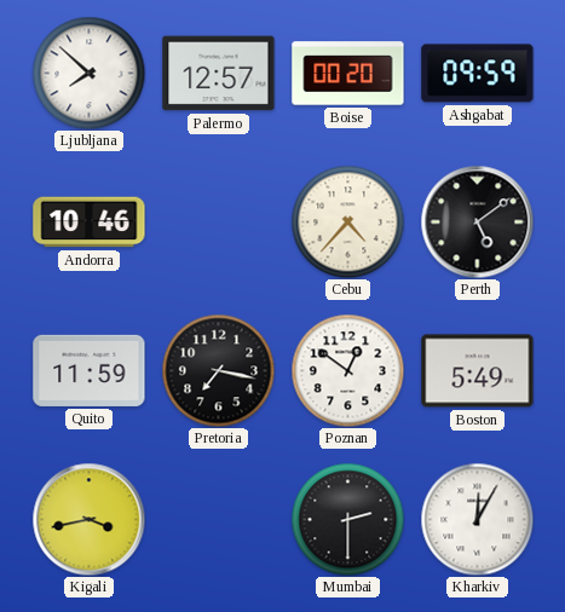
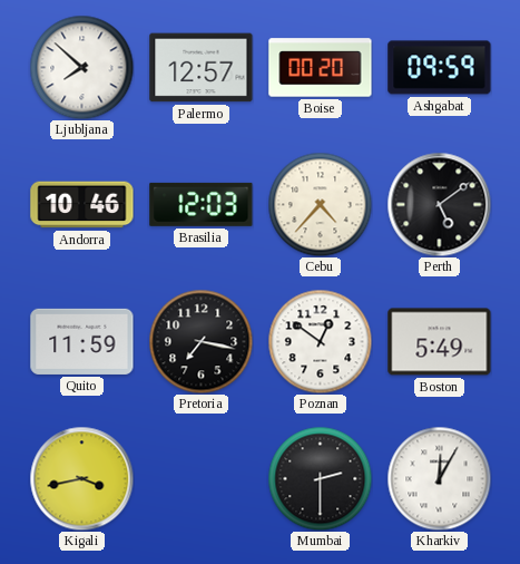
Brasilia: none -> 12:03
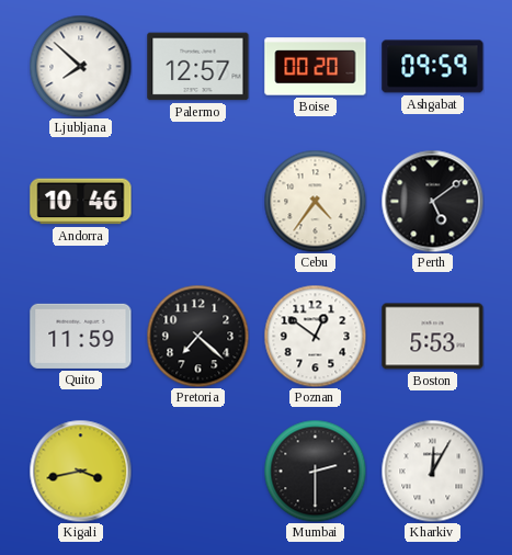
Brasilia: 12:03 -> none
Cebu: 4:37 -> 4:36
Pretoria: 7:17 -> 7:22
Boston: 5:49 -> 5:53
